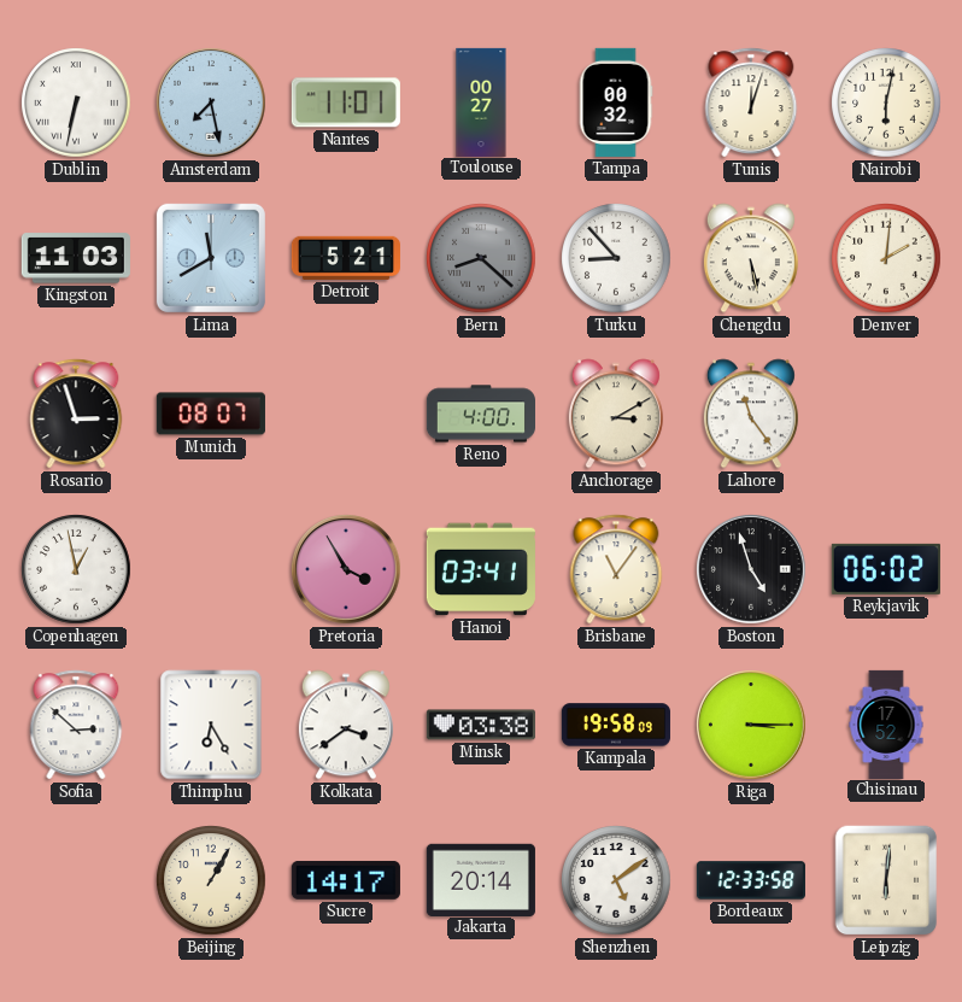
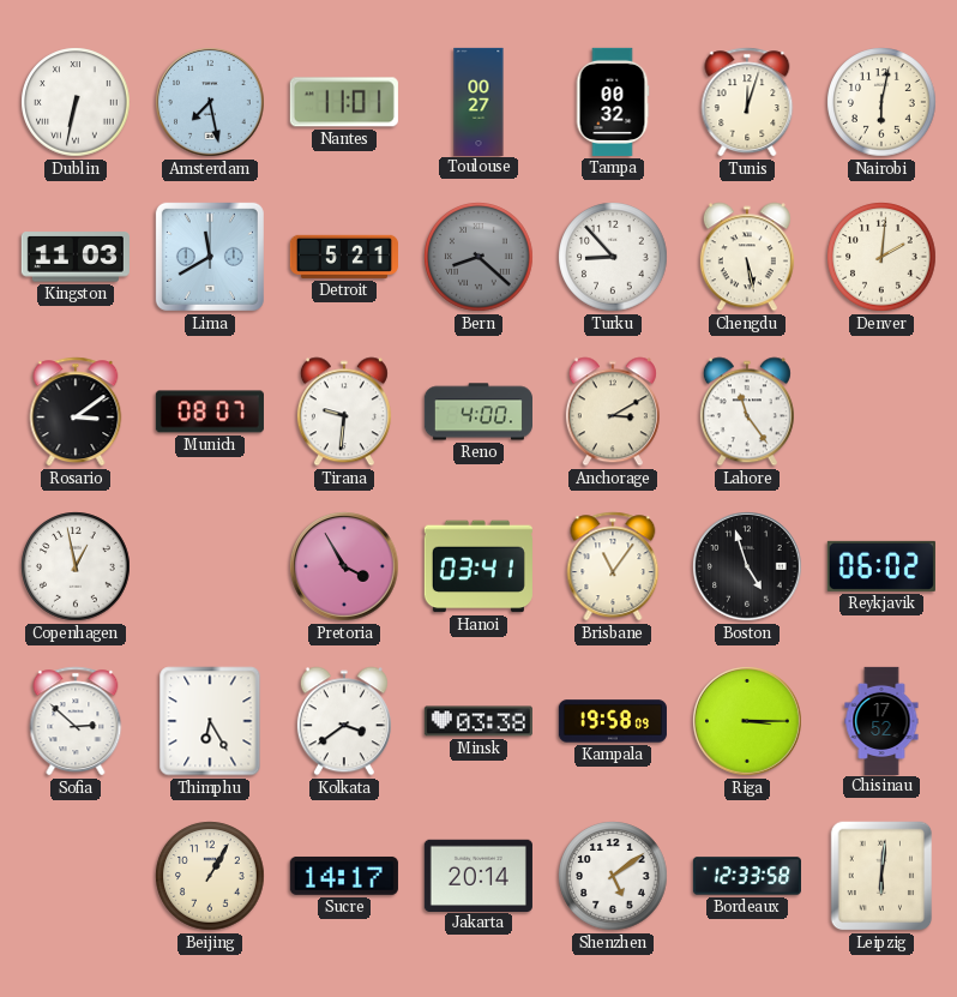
Rosario: 2:57 -> 3:09
Tirana: none -> 9:31
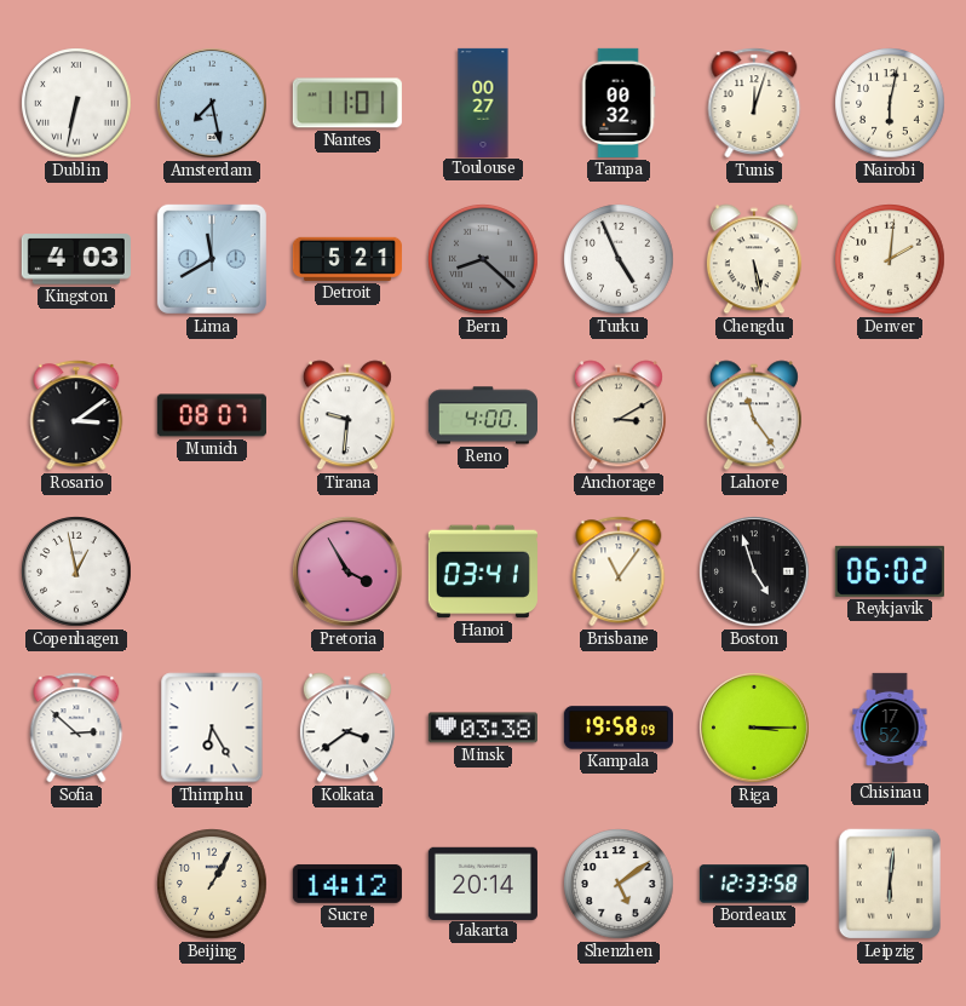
Kingston: 11:03 -> 4:03
Turku: 8:53 -> 4:56
Sucre: 14:17 -> 14:12
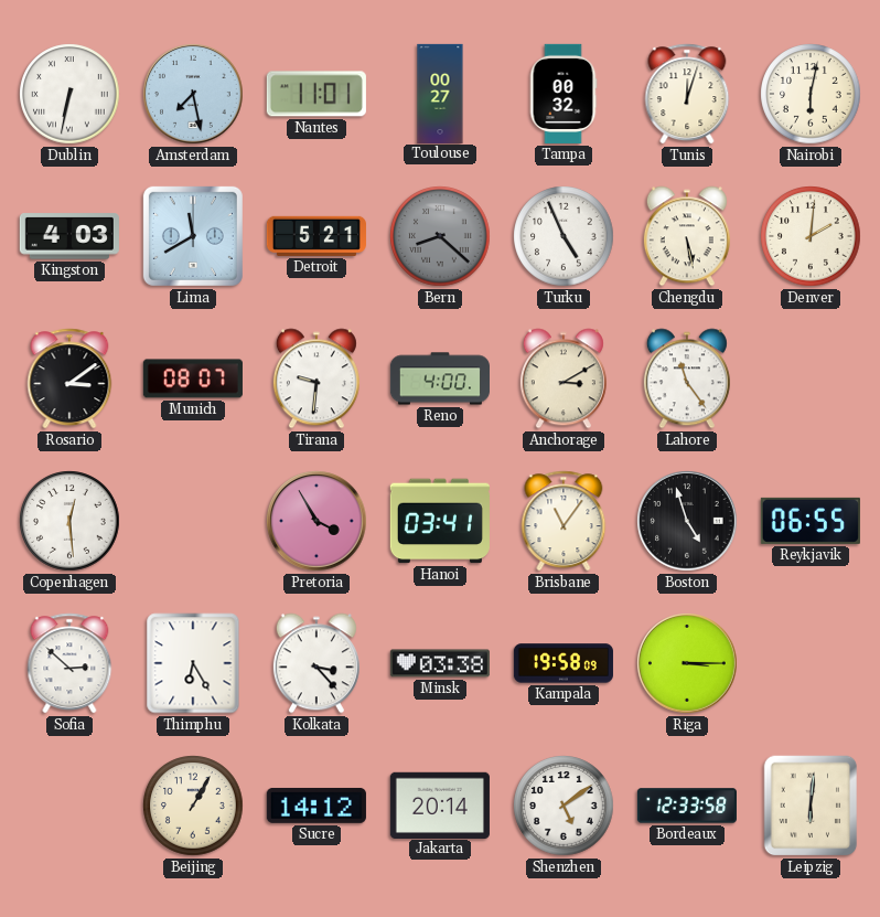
Copenhagen: 12:58 -> 12:29
Reykjavik: 06:02 -> 06:55
Kolkata: 3:39 -> 3:23
Chisinau: 17:52 -> none
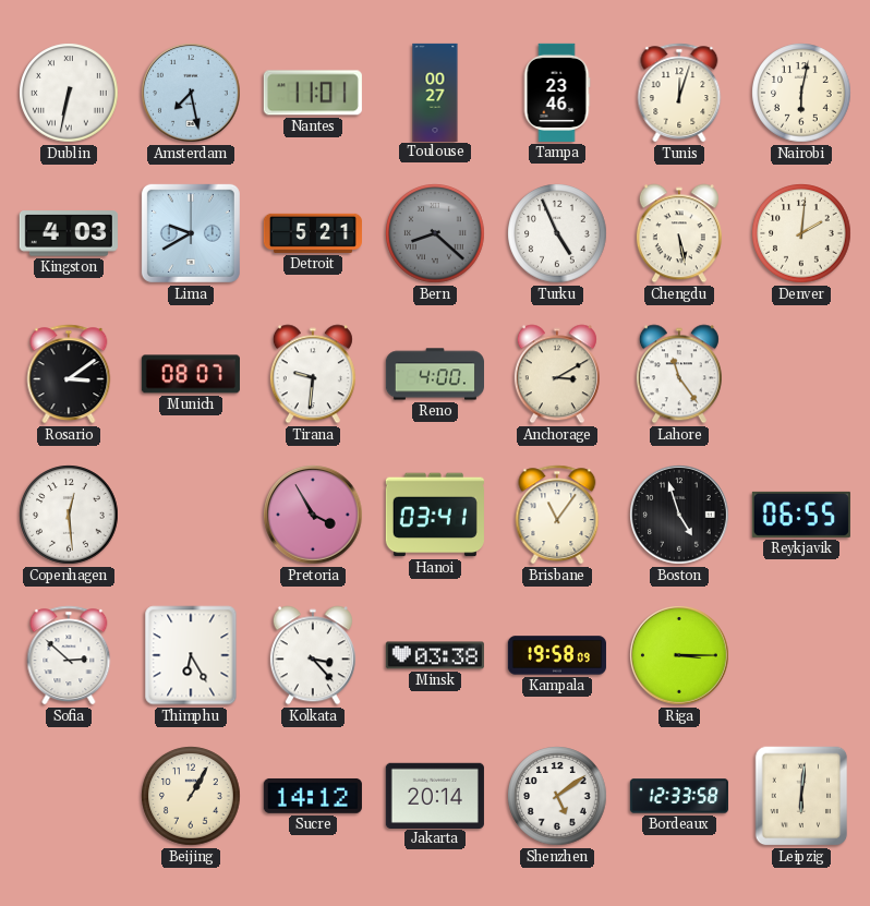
Tampa: 00:32 -> 23:46
Lima: 11:40 -> 9:40
